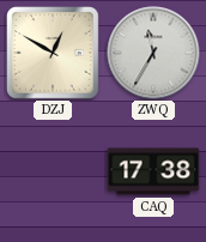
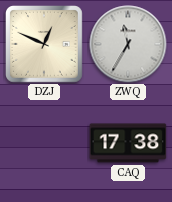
DZJ: 12:50 -> 12:49
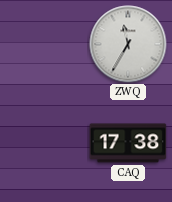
DZJ: 12:49 -> none
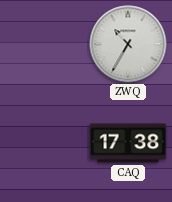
ZWQ: 11:35 -> 10:35
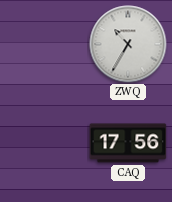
CAQ: 17:38 -> 17:56
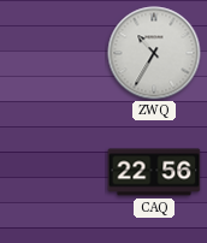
CAQ: 17:56 -> 22:56
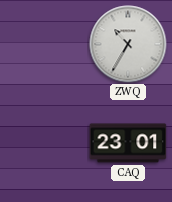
CAQ: 22:56 -> 23:01
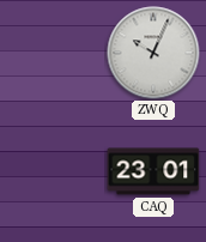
ZWQ: 10:35 -> 10:04
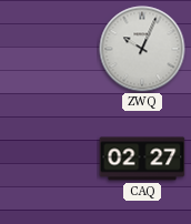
CAQ: 23:01 -> 02:27
